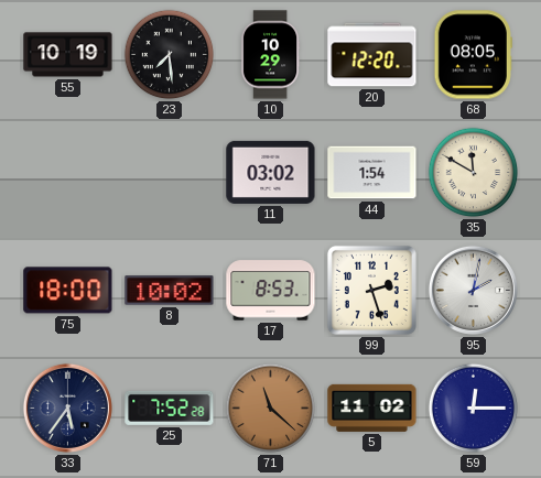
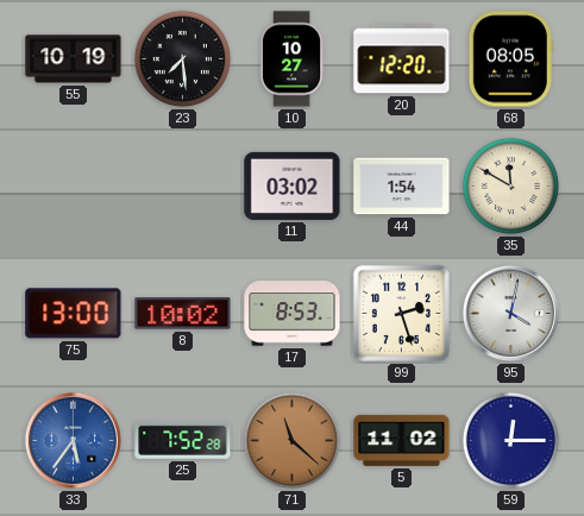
10: 10:29 -> 10:27
75: 18:00 -> 13:00
95: 2:02 -> 4:02
33 dial: navy -> blue
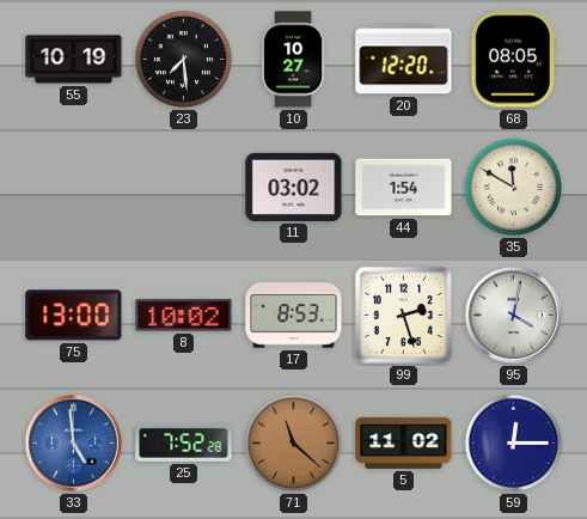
33: 5:36 -> 4:59
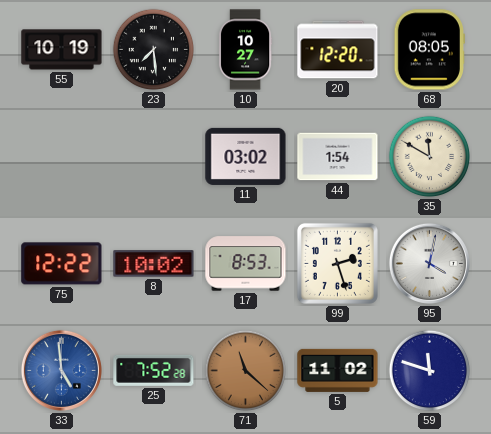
75: 13:00 -> 12:22
59: 12:15 -> 11:48
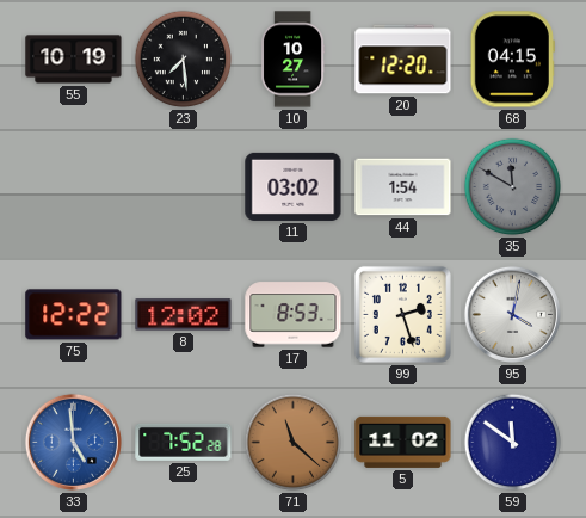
68: 08:05 -> 04:15
35 dial: cream -> grey
8: 10:02 -> 12:02
59: 11:48 -> 11:51
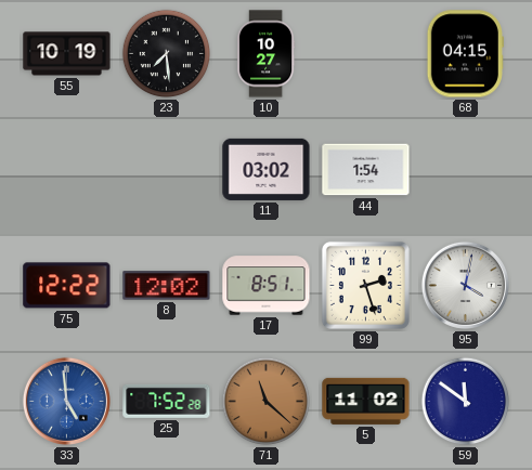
20: 12:20 -> none
35: 11:50 -> none
17: 8:53 -> 8:51
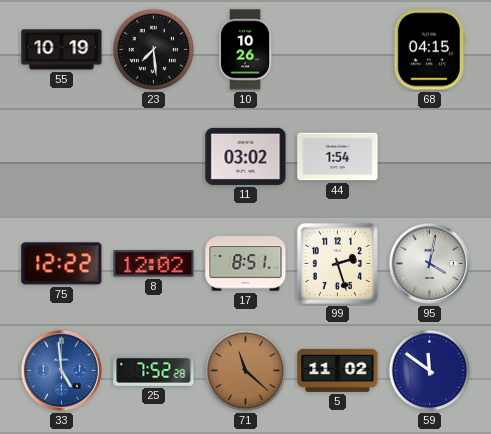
10: 10:27 -> 10:26
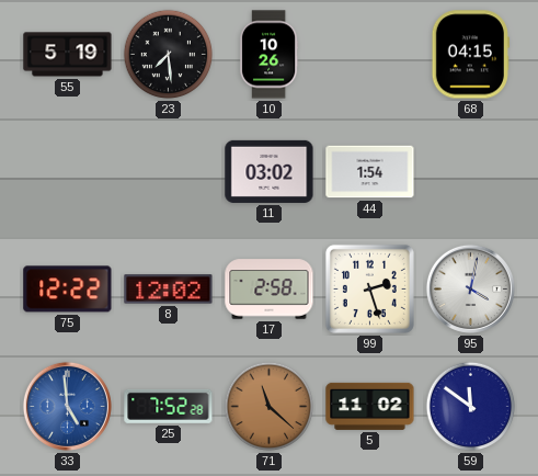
55: 10:19 -> 5:19
17: 8:51 -> 2:58
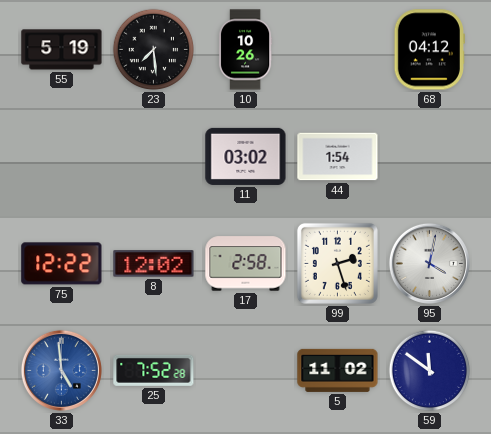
68: 04:15 -> 04:12
71: 11:22 -> none
